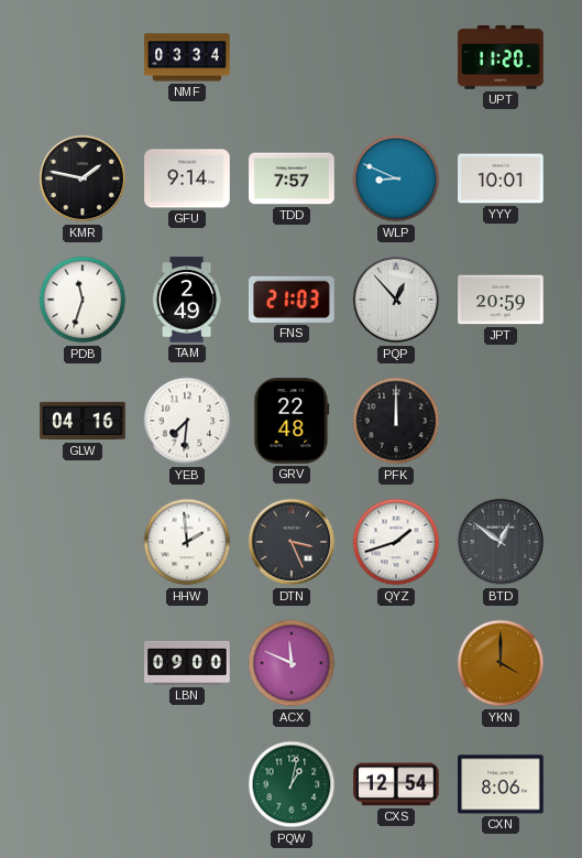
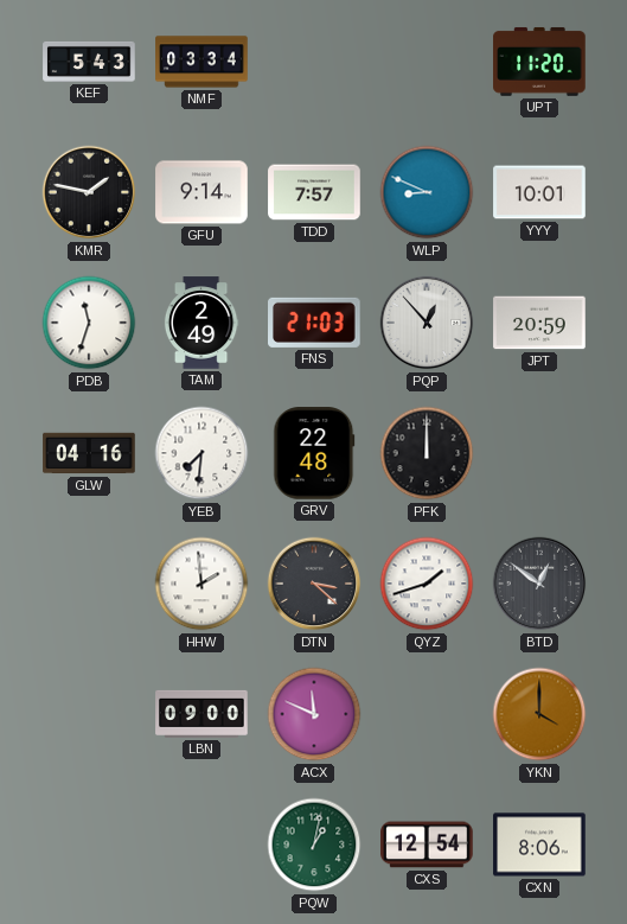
KEF: none -> 5:43
DTN: 3:26 -> 3:22
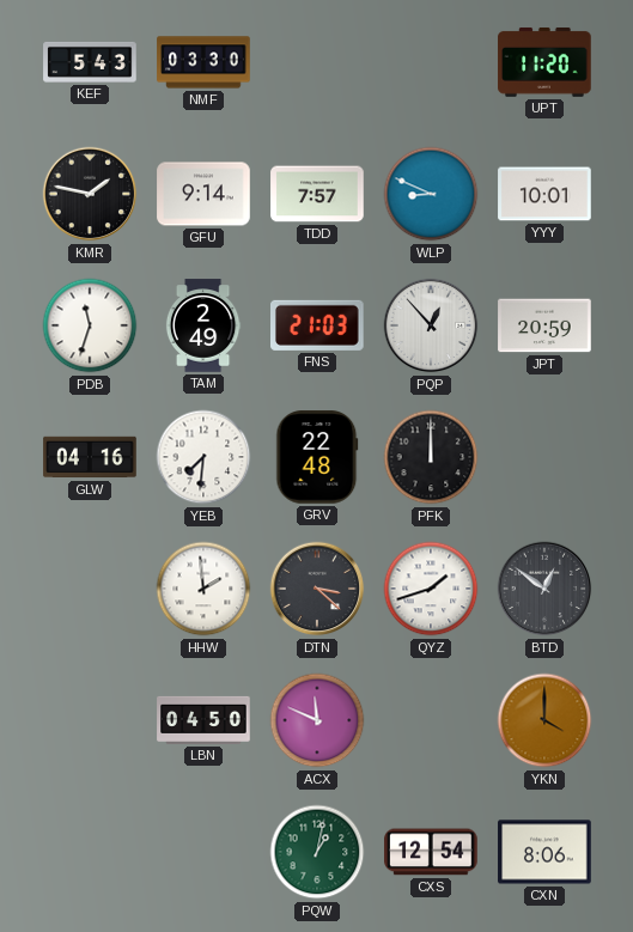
NMF: 03:34 -> 03:30
LBN: 09:00 -> 04:50
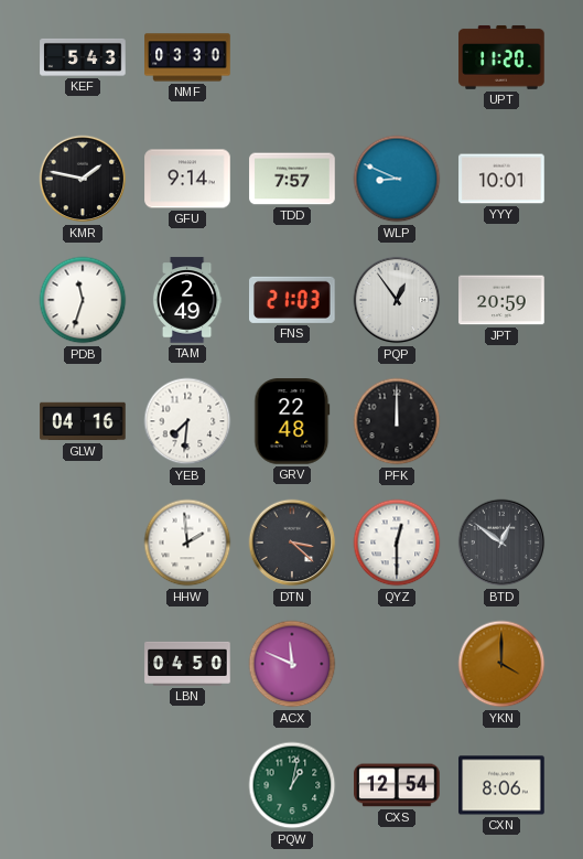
PQP: 12:53 -> 12:54
QYZ: 1:42 -> 12:30
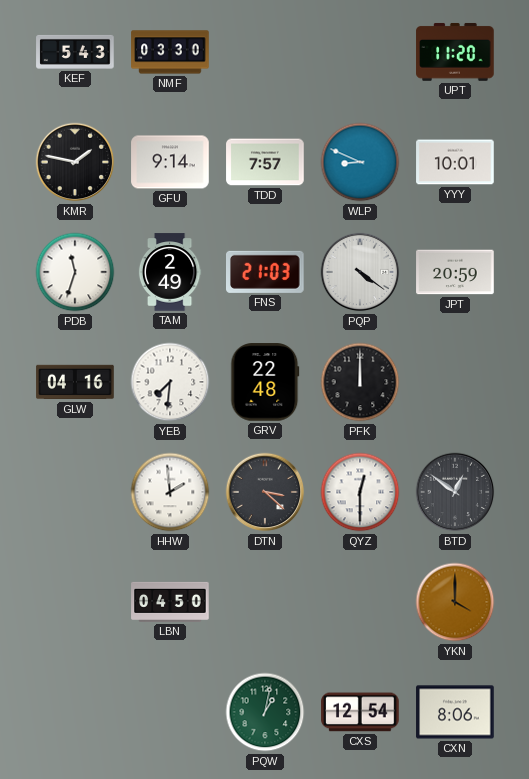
PQP: 12:54 -> 4:21
ACX: 11:49 -> none
